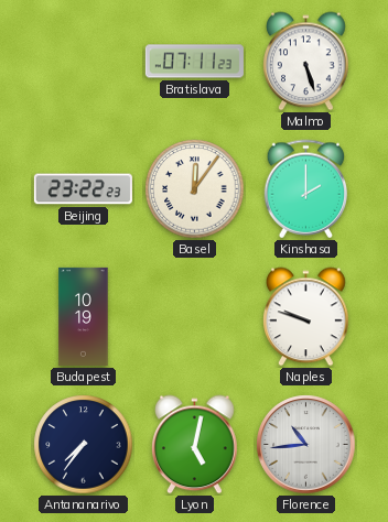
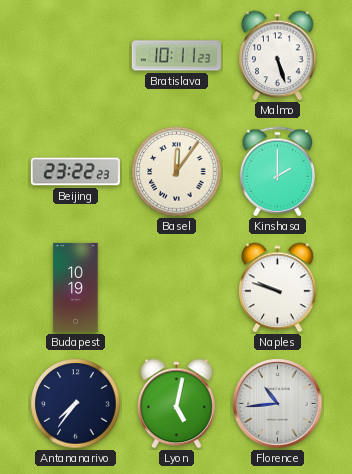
Bratislava: 07:11 -> 10:11
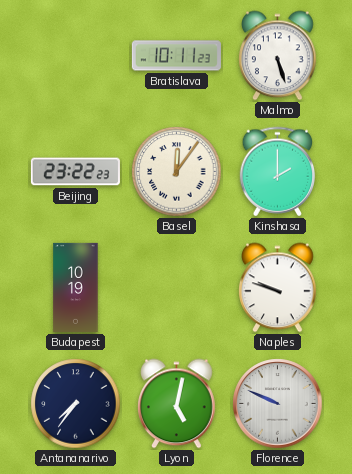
Florence: 10:44 -> 9:49
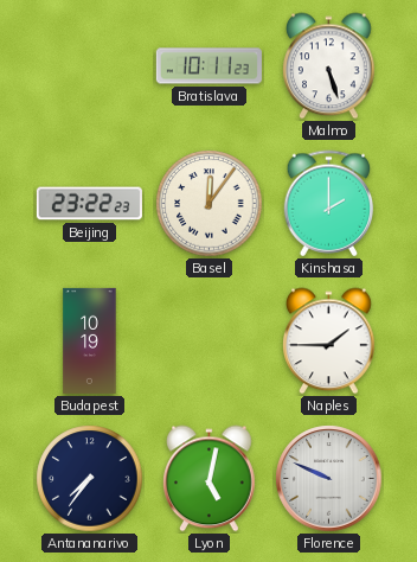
Naples: 9:48 -> 1:45
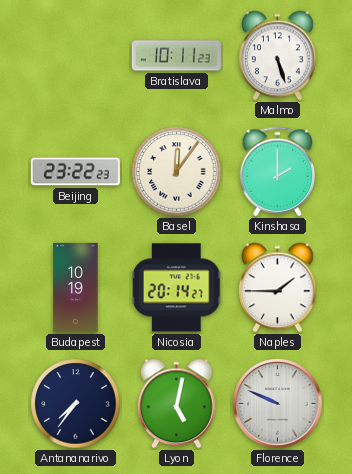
Nicosia: none -> 20:14
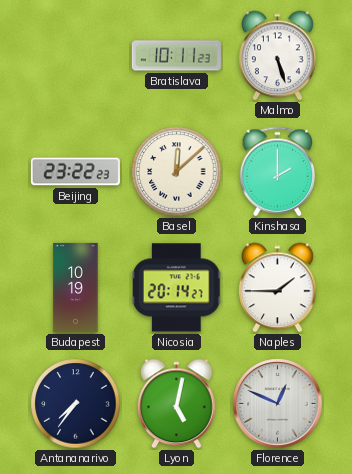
Basel: 12:06 -> 12:08
Florence: 9:49 -> 12:49
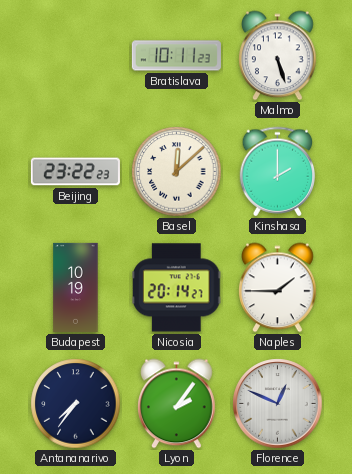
Lyon: 5:02 -> 2:06
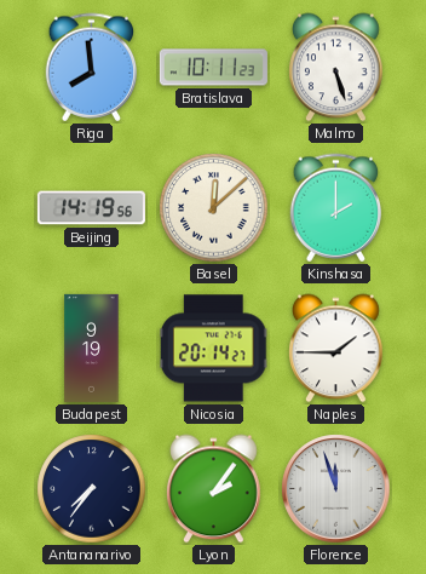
Riga: none -> 7:59
Beijing: 23:22 -> 14:19
Budapest: 10:19 -> 9:19
Florence: 12:49 -> 11:57
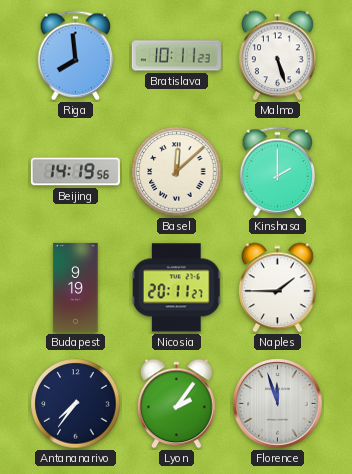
Nicosia: 20:14 -> 20:11
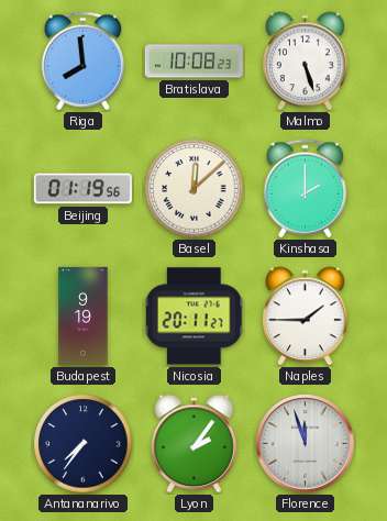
Bratislava: 10:11 -> 10:08
Beijing: 14:19 -> 01:19
